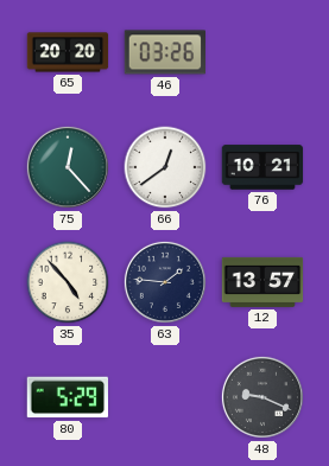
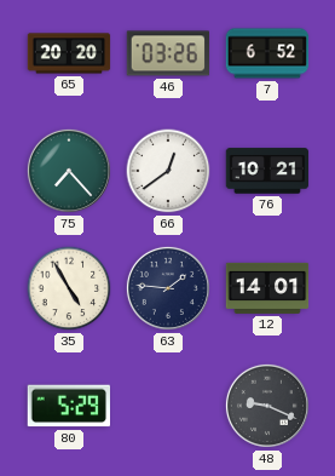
7: none -> 6:52
75: 12:23 -> 7:23
35: 4:53 -> 4:55
12: 13:57 -> 14:01
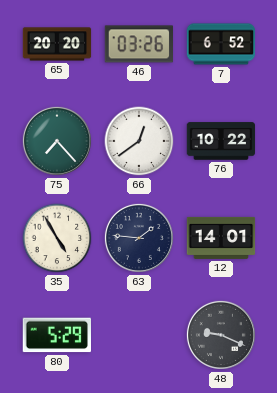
76: 10:21 -> 10:22
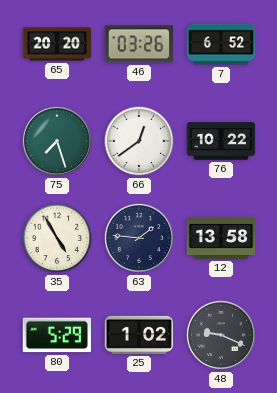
75: 7:23 -> 7:27
12: 14:01 -> 13:58
25: none -> 1:02
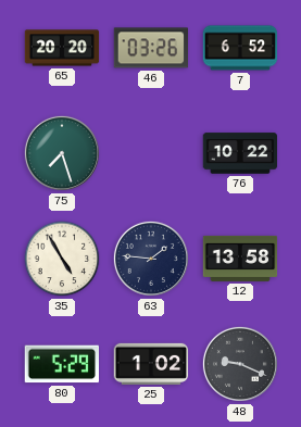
66: 12:39 -> none
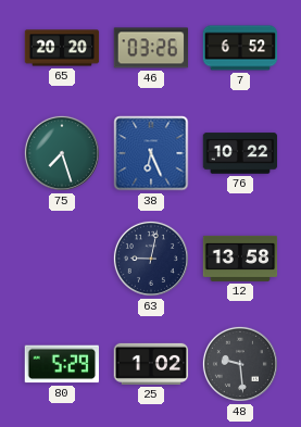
38: none -> 6:26
35: 4:55 -> none
63: 1:46 -> 9:02
48: 9:19 -> 9:29
